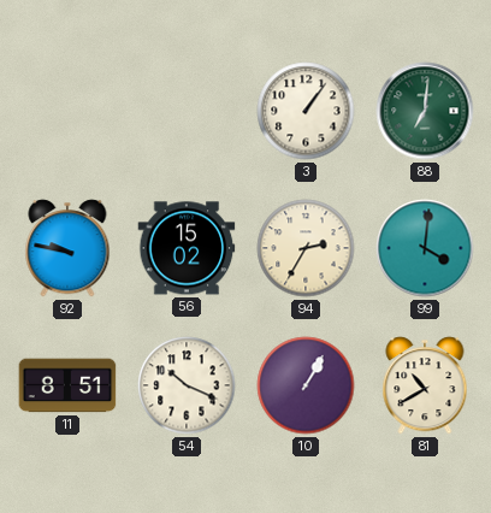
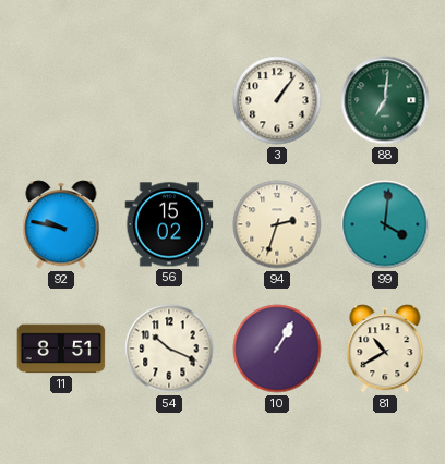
94: 2:35 -> 2:33
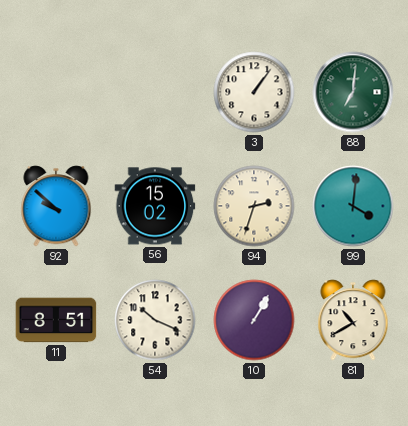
92: 9:47 -> 9:52
